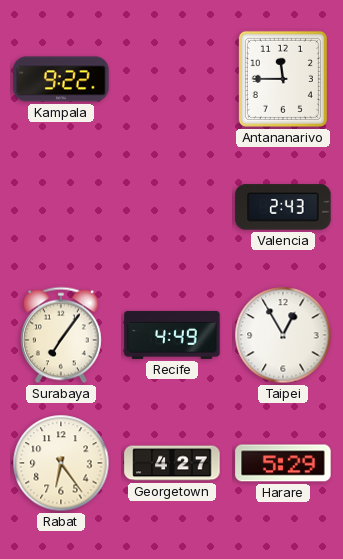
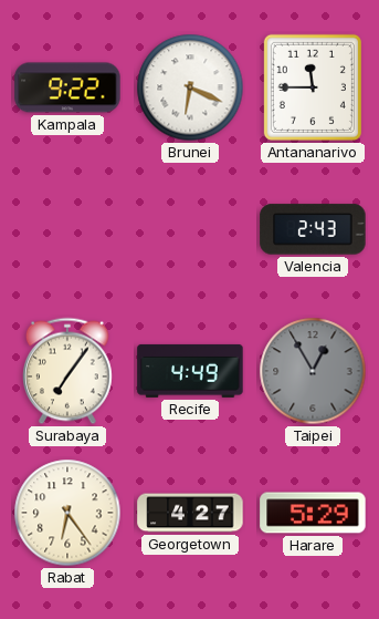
Brunei: none -> 6:19
Taipei dial: white -> grey
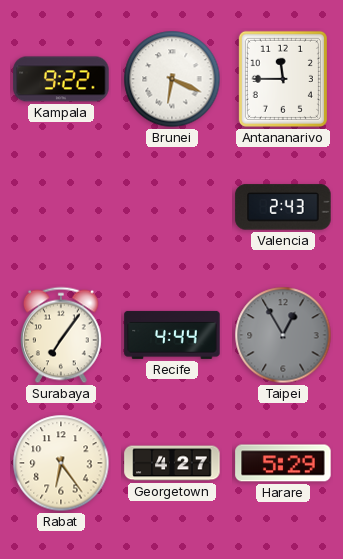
Recife: 4:49 -> 4:44
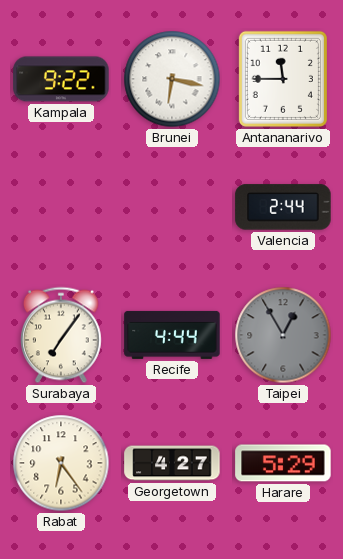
Brunei: 6:19 -> 6:17
Valencia: 2:43 -> 2:44
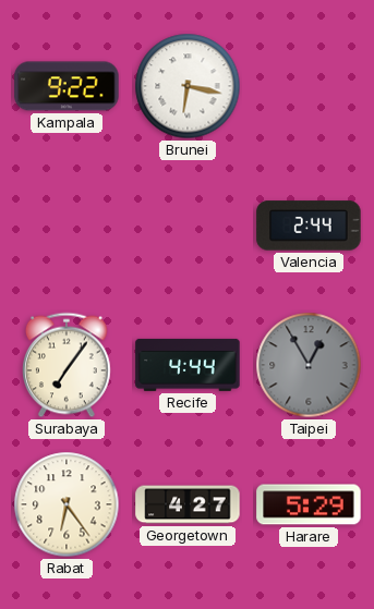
Antananarivo: 11:45 -> none
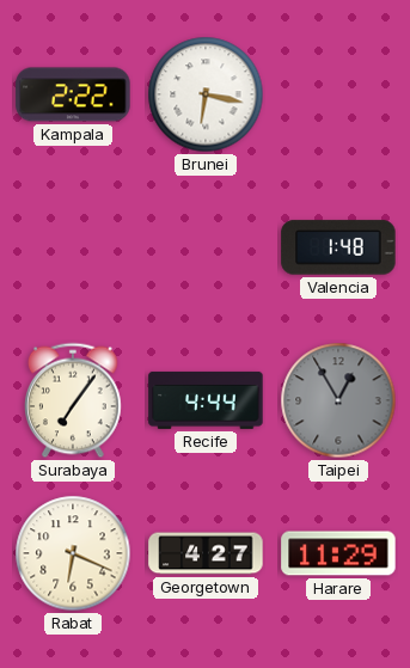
Kampala: 9:22 -> 2:22
Valencia: 2:44 -> 1:48
Rabat: 6:24 -> 6:19
Harare: 5:29 -> 11:29
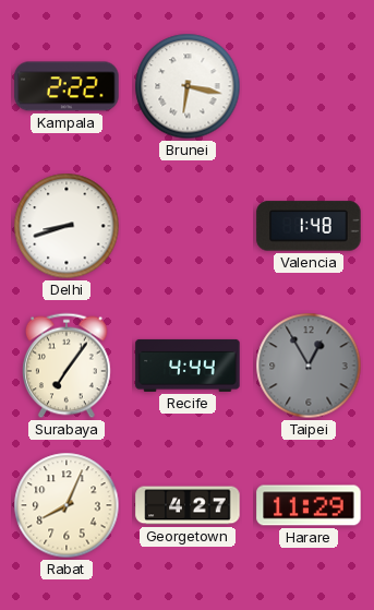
Delhi: none -> 8:42
Rabat: 6:19 -> 8:04
